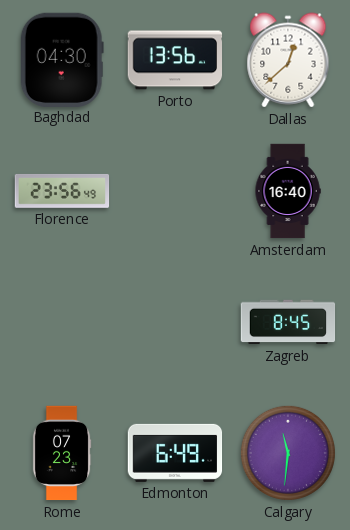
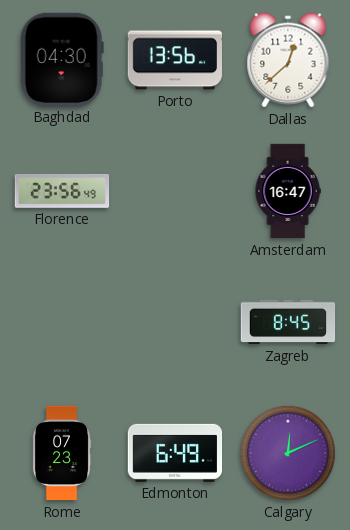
Amsterdam: 16:40 -> 16:47
Calgary: 11:31 -> 12:11
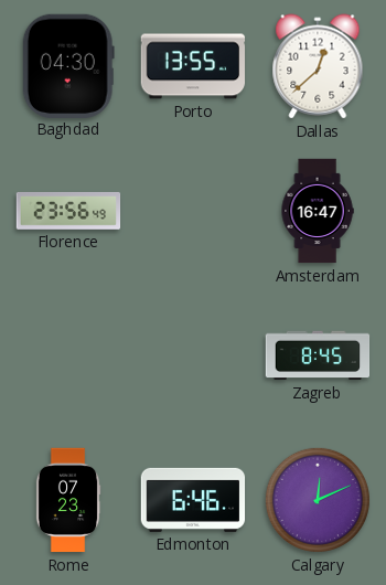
Porto: 13:56 -> 13:55
Edmonton: 6:49 -> 6:46
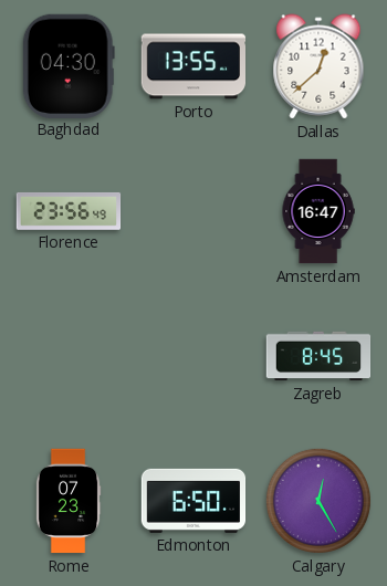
Edmonton: 6:46 -> 6:50
Calgary: 12:11 -> 12:25
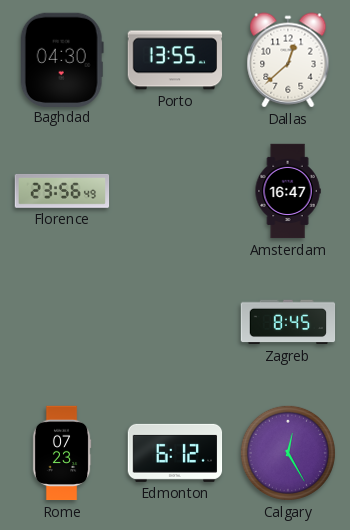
Edmonton: 6:50 -> 6:12
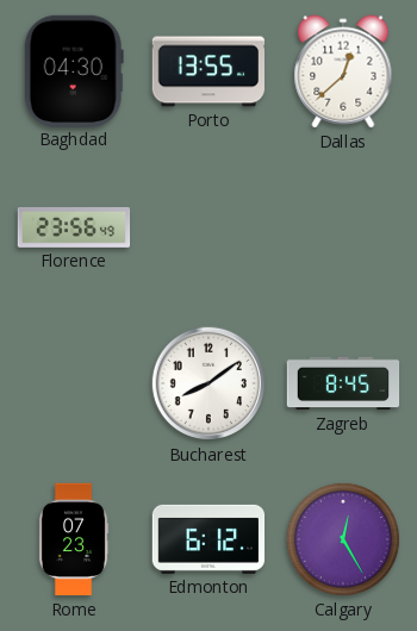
Amsterdam: 16:47 -> none
Bucharest: none -> 8:09
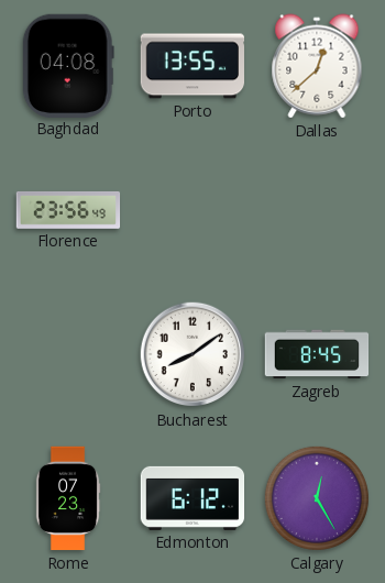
Baghdad: 04:30 -> 04:08
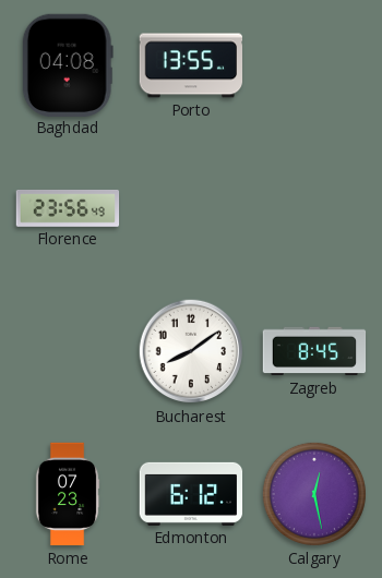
Dallas: 12:38 -> none
Calgary: 12:25 -> 12:28
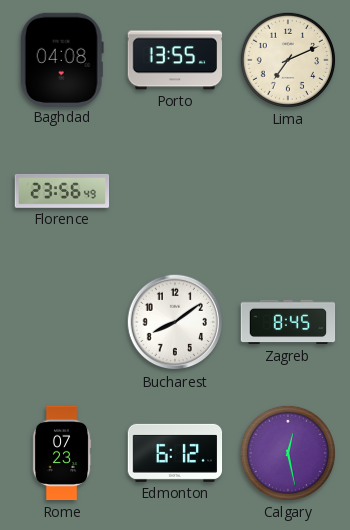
Lima: none -> 7:11
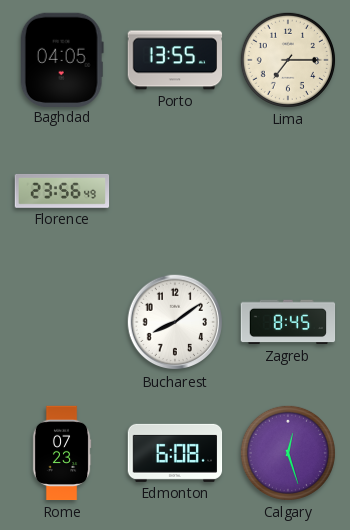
Baghdad: 04:08 -> 04:05
Lima: 7:11 -> 7:15
Edmonton: 6:12 -> 6:08
Calgary: 12:28 -> 12:27
